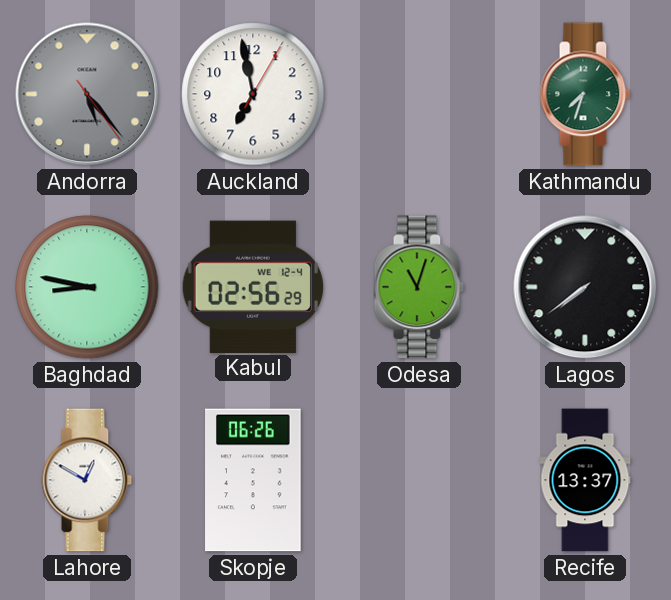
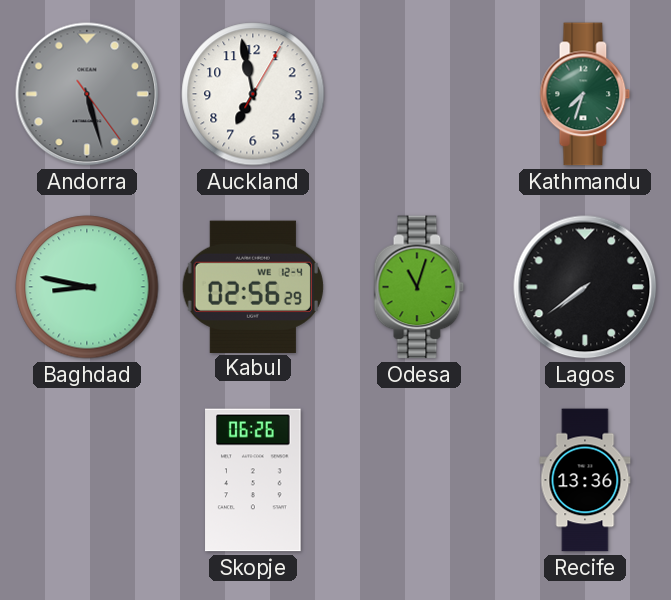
Andorra: 5:23 -> 5:27
Lahore: 12:50 -> none
Recife: 13:37 -> 13:36
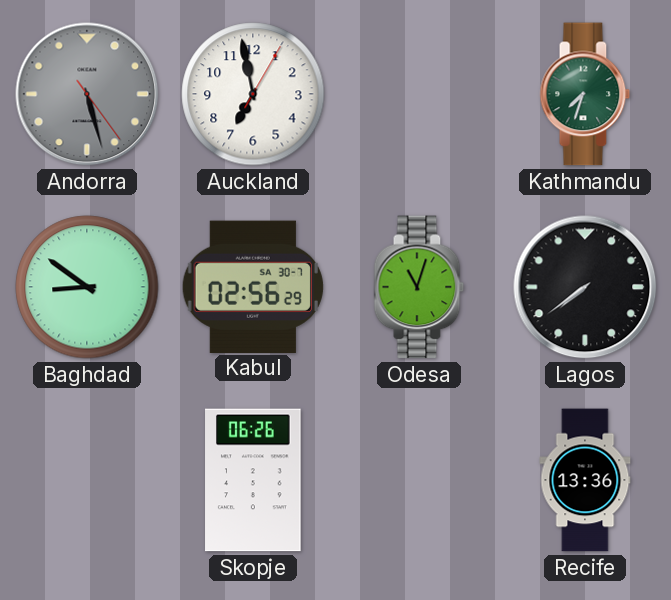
Baghdad: 8:47 -> 8:51
Kabul date: WE 12-4 -> SA 30-7
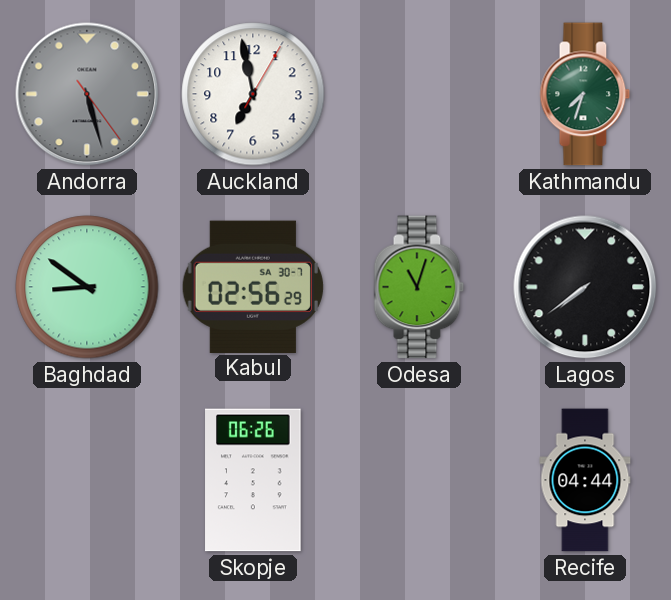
Recife: 13:36 -> 04:44
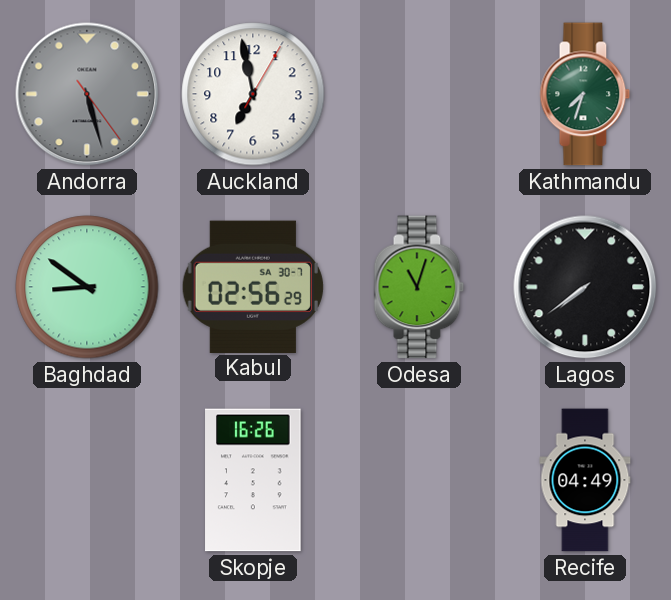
Skopje: 06:26 -> 16:26
Recife: 04:44 -> 04:49
